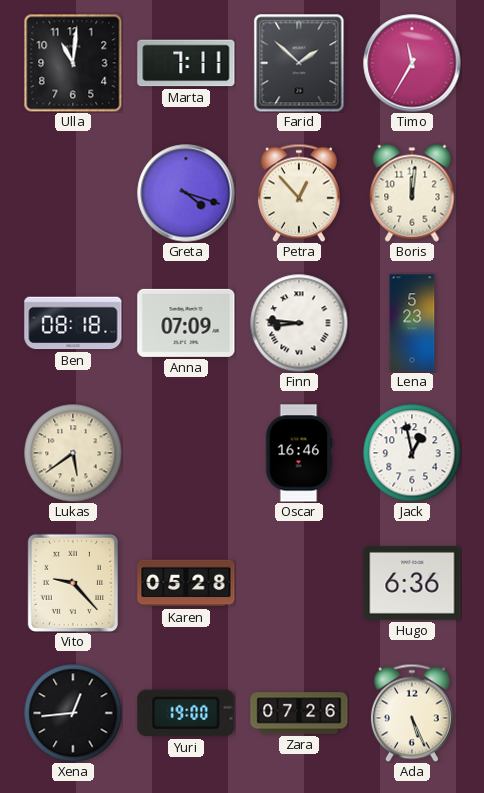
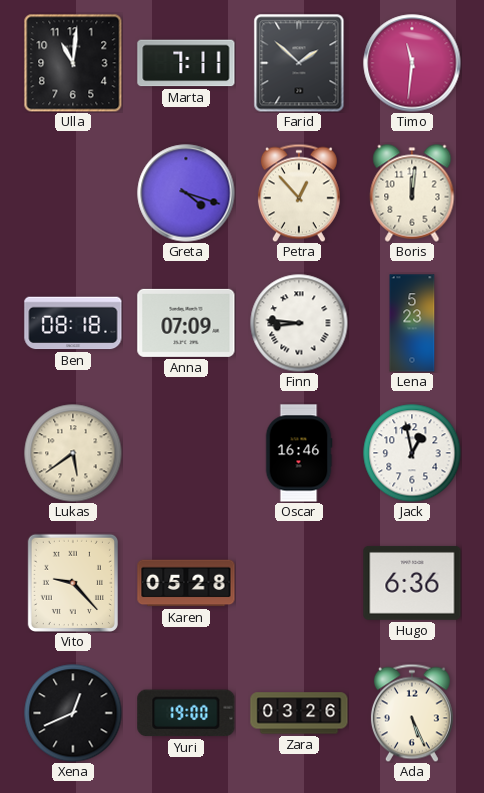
Timo: 11:35 -> 11:31
Xena: 12:44 -> 12:41
Zara: 07:26 -> 03:26
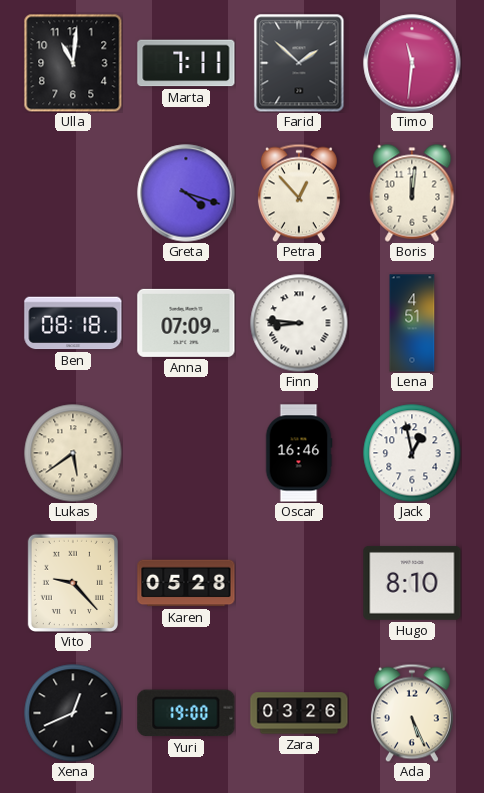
Lena: 5:23 -> 4:51
Hugo: 6:36 -> 8:10
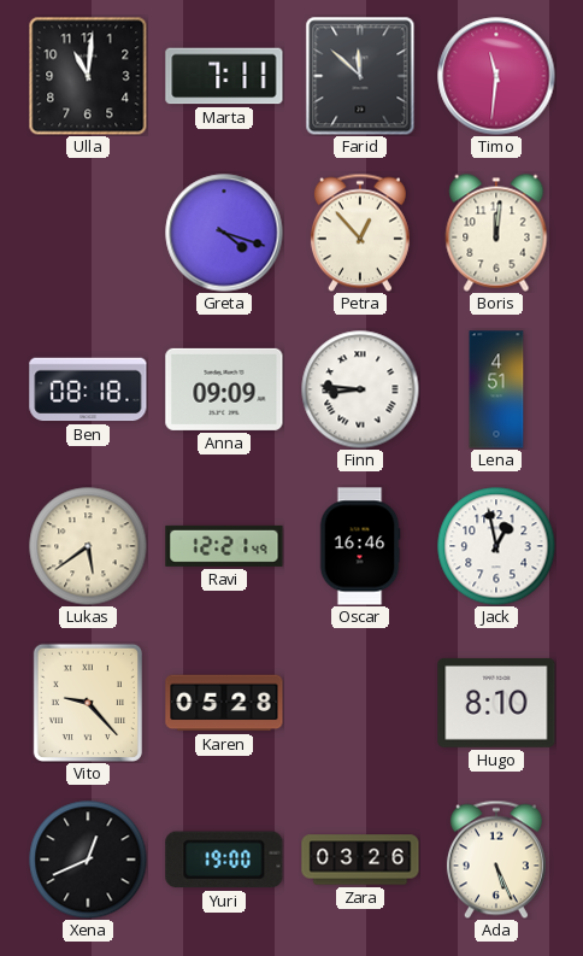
Farid: 1:52 -> 11:52
Anna: 07:09 -> 09:09
Ravi: none -> 12:21
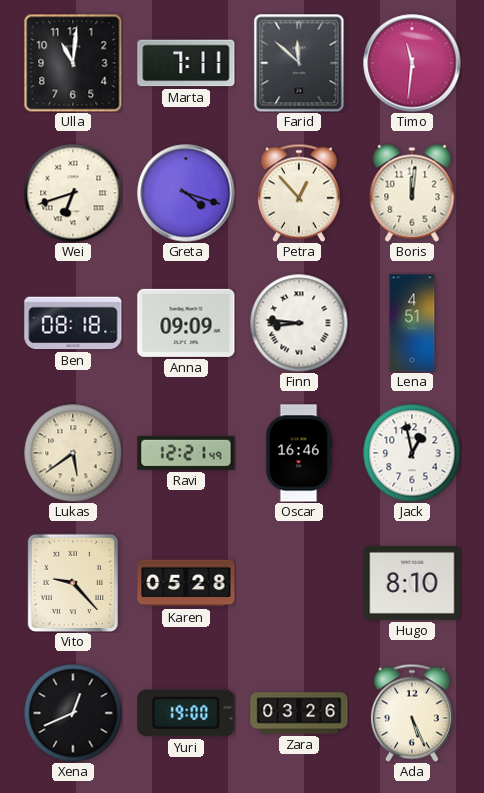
Wei: none -> 6:42
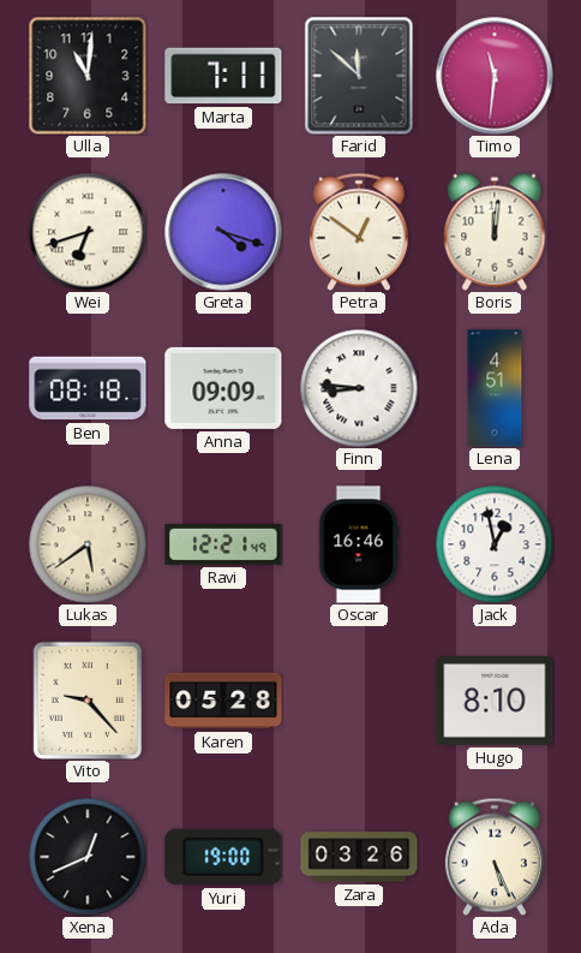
Petra: 12:53 -> 12:51
